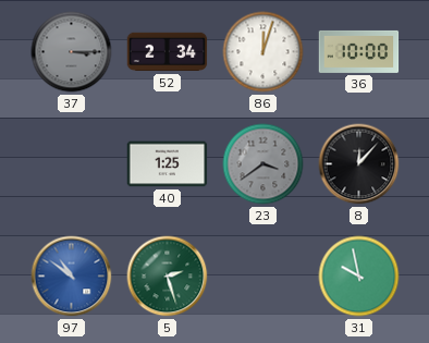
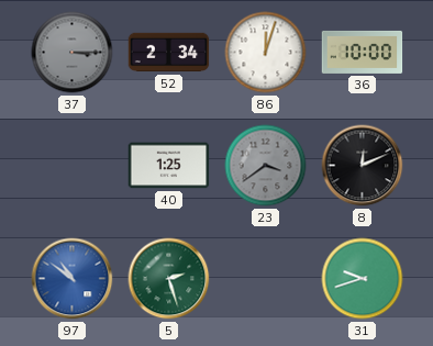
8: 12:07 -> 12:11
31: 9:58 -> 9:42
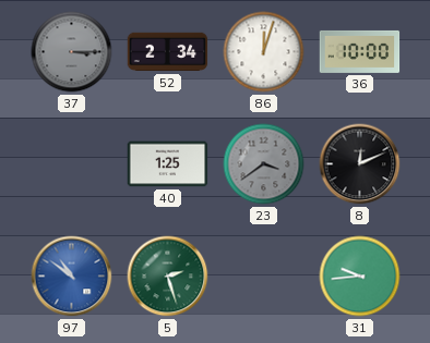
31: 9:42 -> 9:44
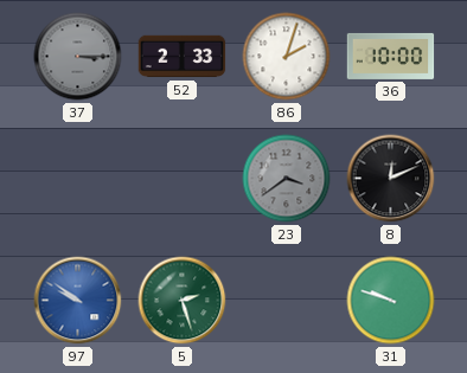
52: 2:34 -> 2:33
86: 12:03 -> 2:03
40: 1:25 -> none
97: 10:51 -> 9:51
31: 9:44 -> 9:48
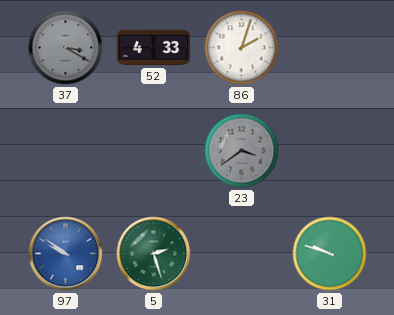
37: 3:15 -> 3:20
52: 2:33 -> 4:33
36: 10:00 -> none
8: 12:11 -> none
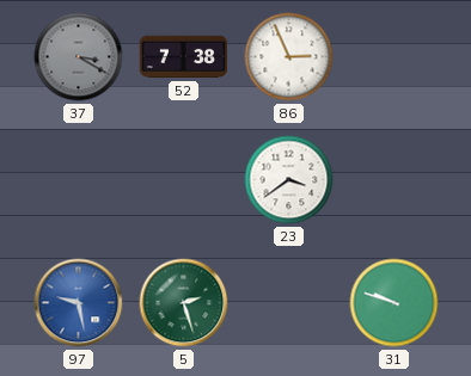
52: 4:33 -> 7:38
86: 2:03 -> 2:56
23 dial: grey -> white
97: 9:51 -> 9:28
